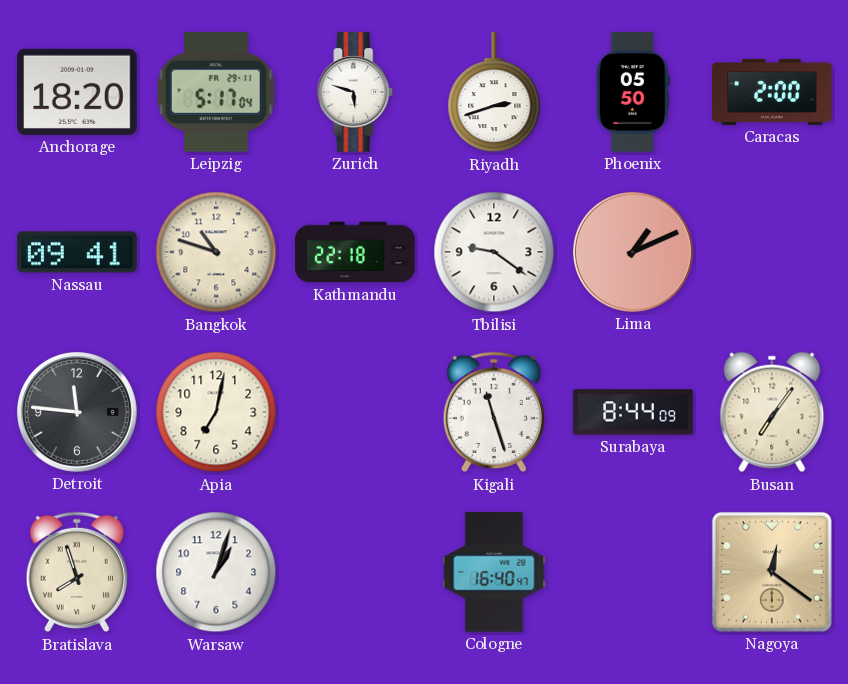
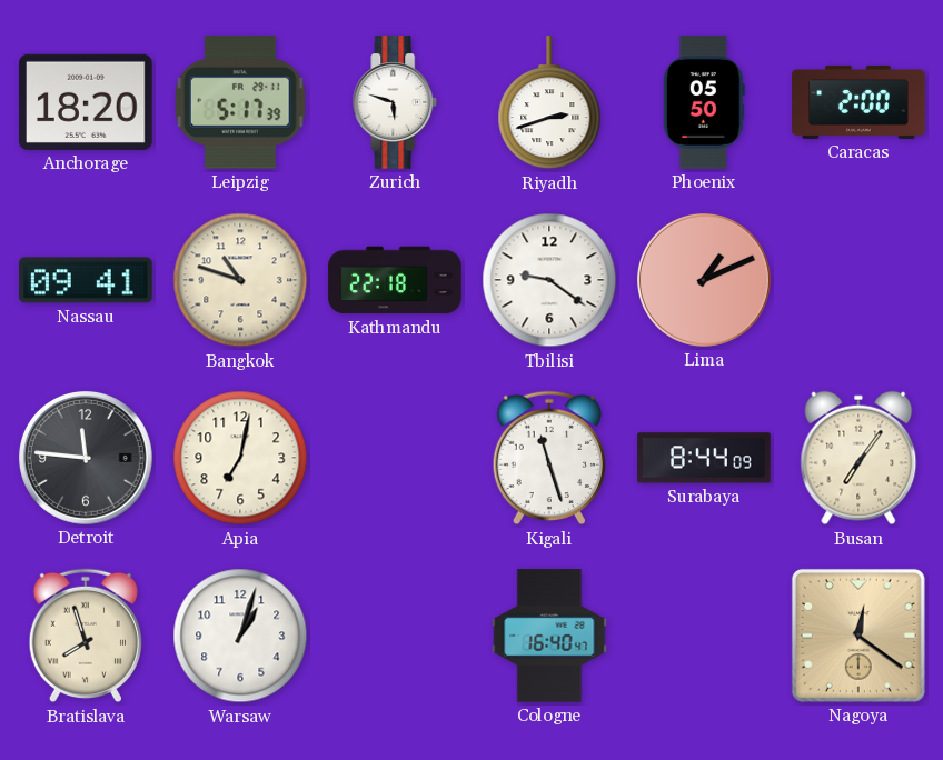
Leipzig: 5:17:04 -> 5:17:39
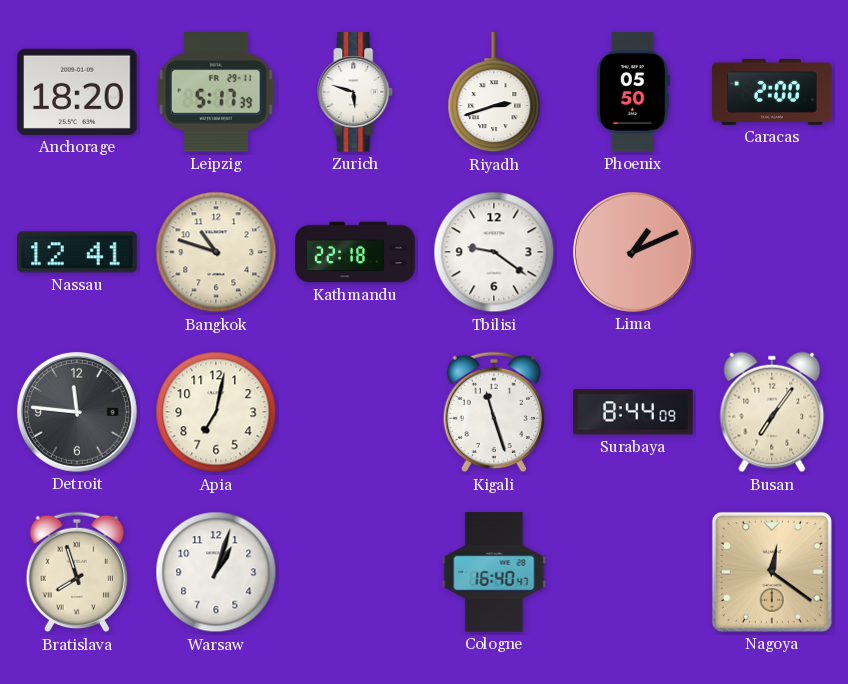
Nassau: 09:41 -> 12:41
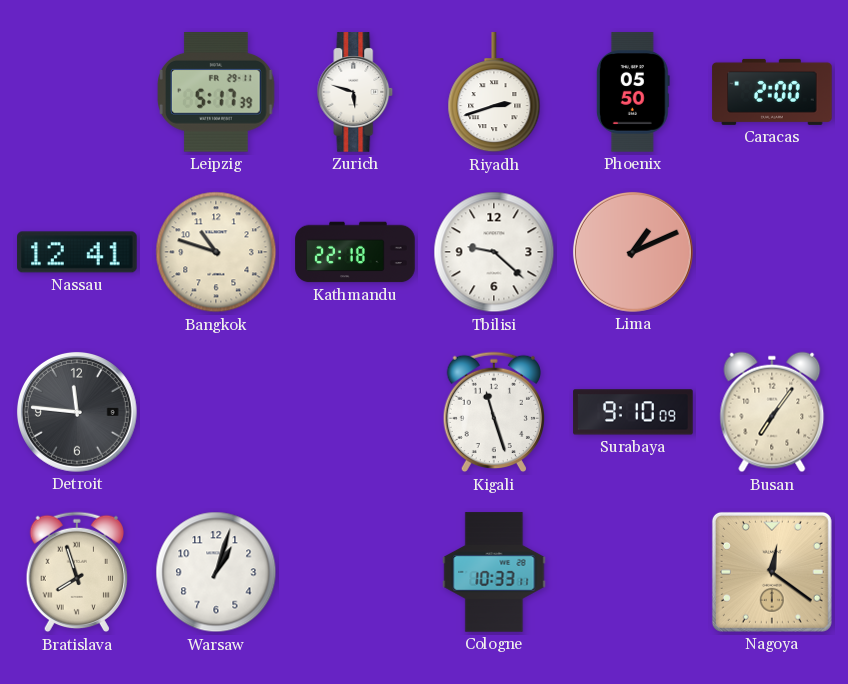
Anchorage: 18:20 -> none
Tbilisi: 9:21 -> 9:22
Apia: 7:02 -> none
Surabaya: 8:44 -> 9:10
Cologne: 16:40 -> 10:33
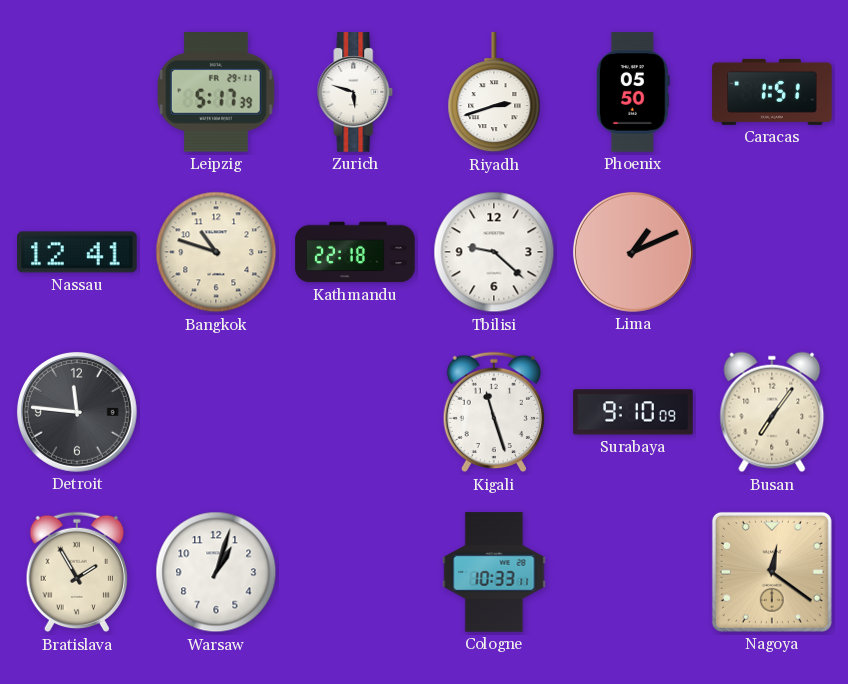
Caracas: 2:00 -> 1:51
Bratislava: 7:57 -> 1:55
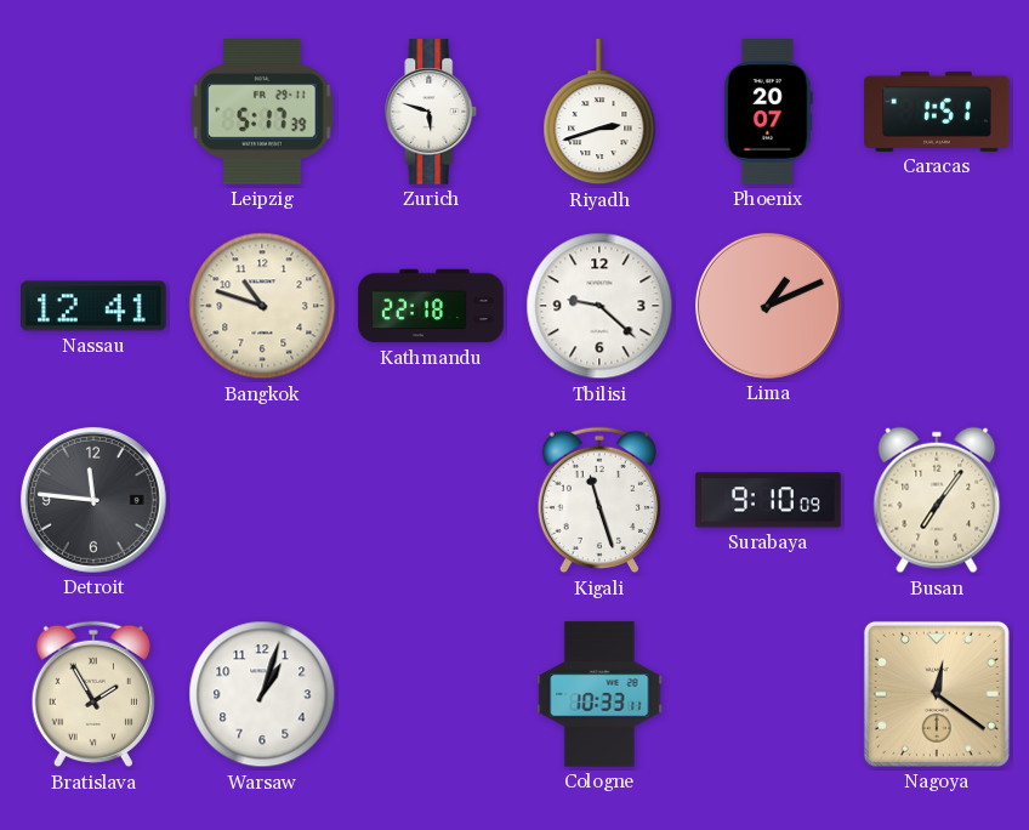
Phoenix: 05:50 -> 20:07
